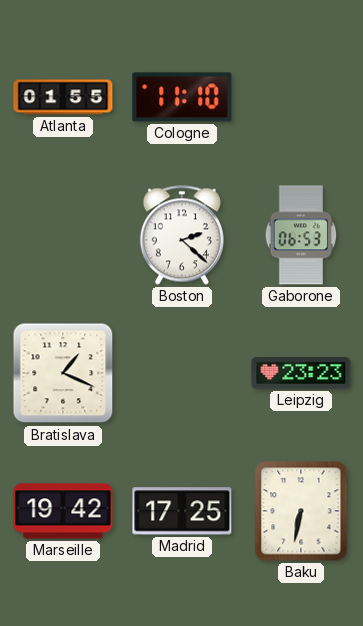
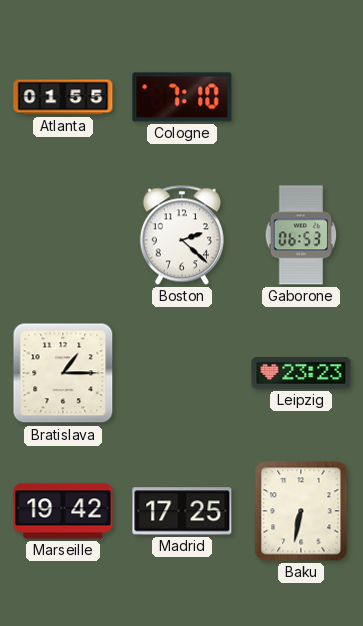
Cologne: 11:10 -> 7:10
Bratislava: 1:19 -> 1:15
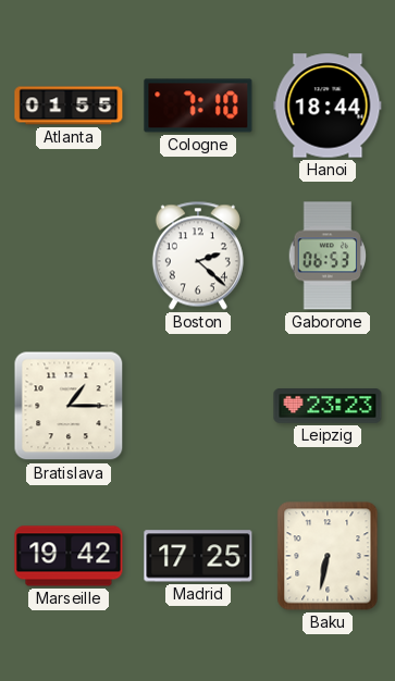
Hanoi: none -> 18:44
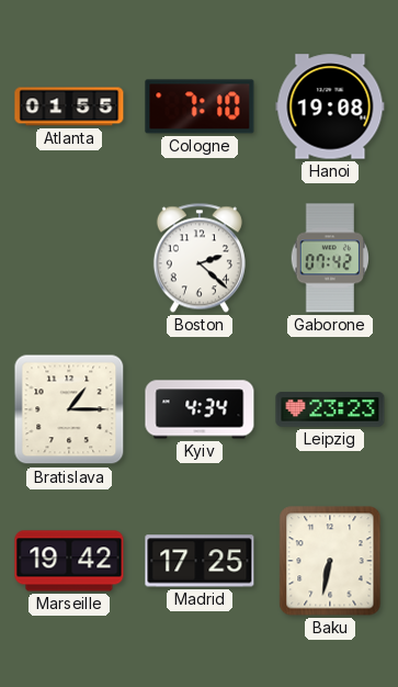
Hanoi: 18:44 -> 19:08
Gaborone: 06:53 -> 07:42
Kyiv: none -> 4:34
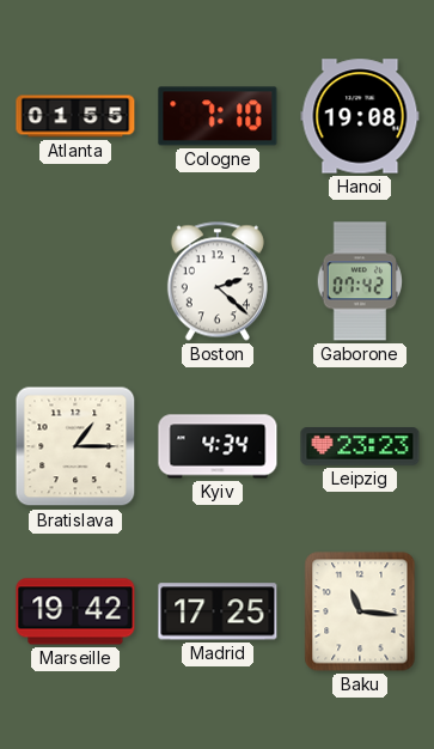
Baku: 6:32 -> 11:16
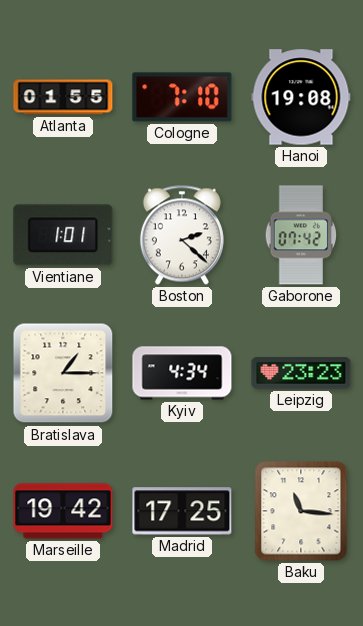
Vientiane: none -> 1:01
